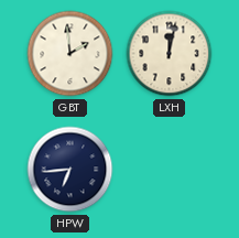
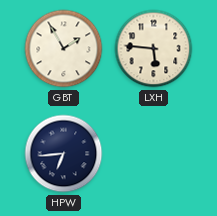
GBT: 1:59 -> 1:55
LXH: 12:02 -> 5:46
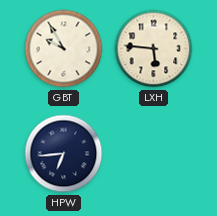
GBT: 1:55 -> 9:55
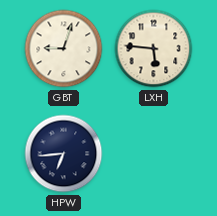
GBT: 9:55 -> 9:03
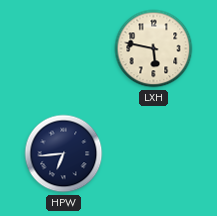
GBT: 9:03 -> none
LXH: 5:46 -> 5:47
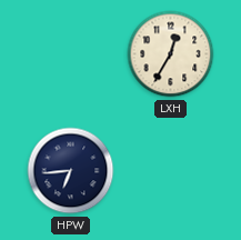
LXH: 5:47 -> 12:35
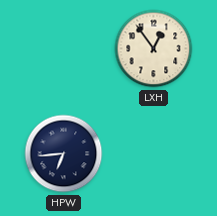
LXH: 12:35 -> 12:54
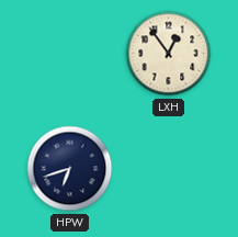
HPW: 6:44 -> 6:42
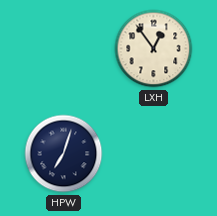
HPW: 6:42 -> 7:03
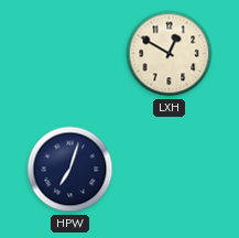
LXH: 12:54 -> 12:50
